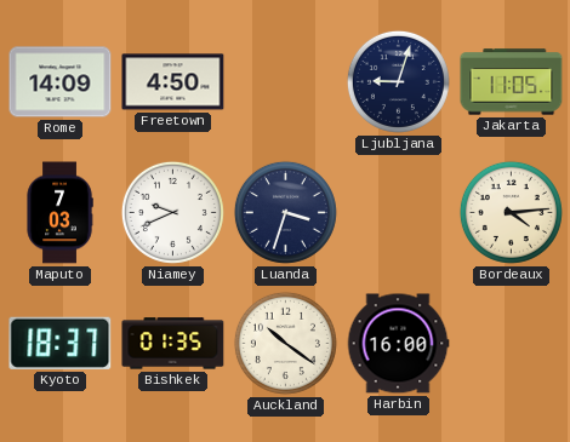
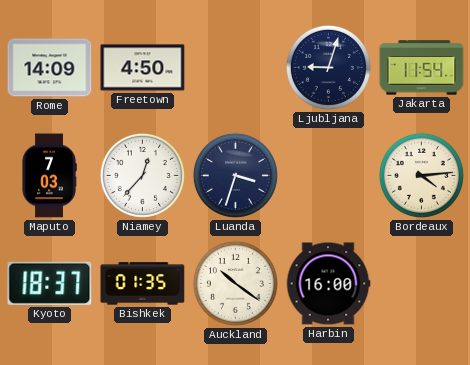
Jakarta: 11:05 -> 11:54
Niamey: 9:41 -> 12:37
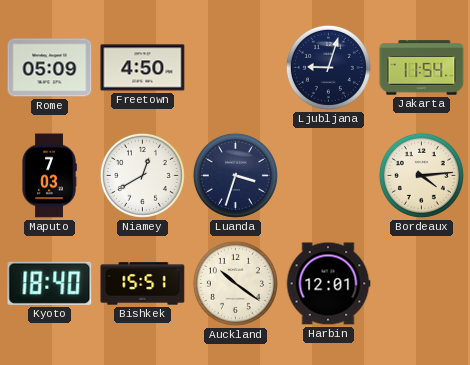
Rome: 14:09 -> 05:09
Niamey: 12:37 -> 12:40
Kyoto: 18:37 -> 18:40
Bishkek: 01:35 -> 15:51
Harbin: 16:00 -> 12:01
